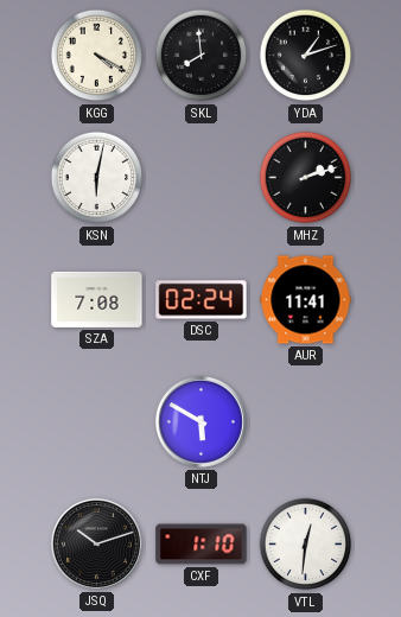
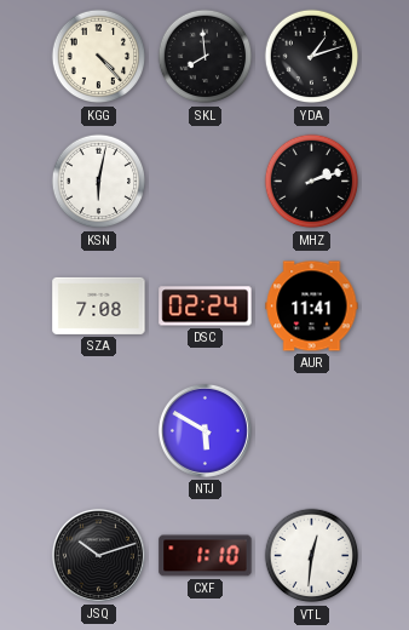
KGG: 4:20 -> 4:23
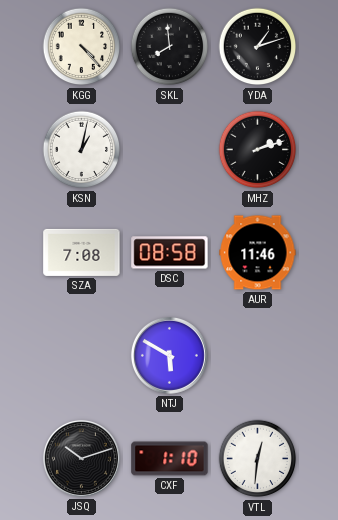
KSN: 6:02 -> 1:02
DSC: 02:24 -> 08:58
AUR: 11:41 -> 11:46
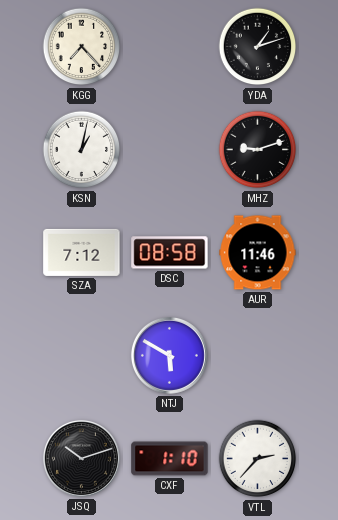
KGG: 4:23 -> 7:23
SKL: 7:59 -> none
MHZ: 2:12 -> 9:12
SZA: 7:08 -> 7:12
VTL: 12:31 -> 2:37
